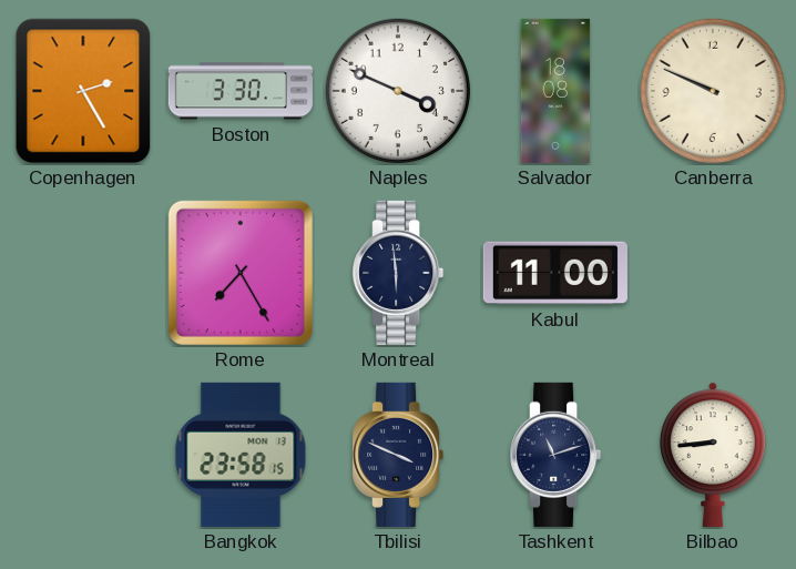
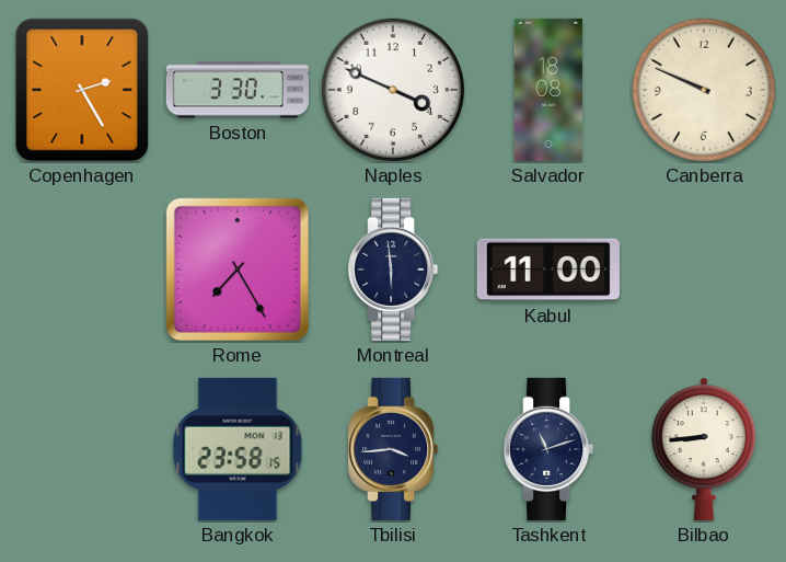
Tbilisi: 3:49 -> 3:44
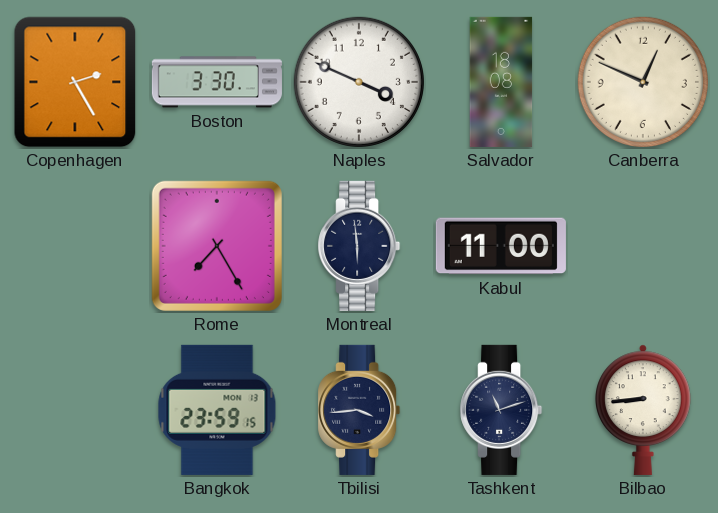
Canberra: 9:49 -> 12:49
Bangkok: 23:58 -> 23:59
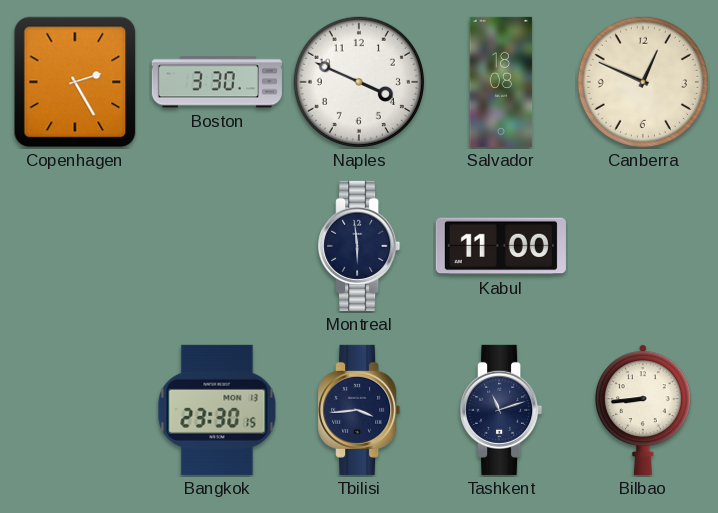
Rome: 7:25 -> none
Bangkok: 23:59 -> 23:30
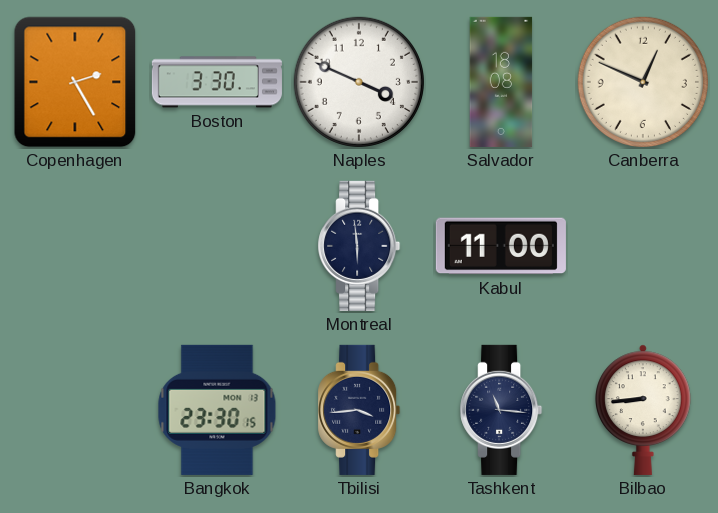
Tashkent: 11:12 -> 11:16
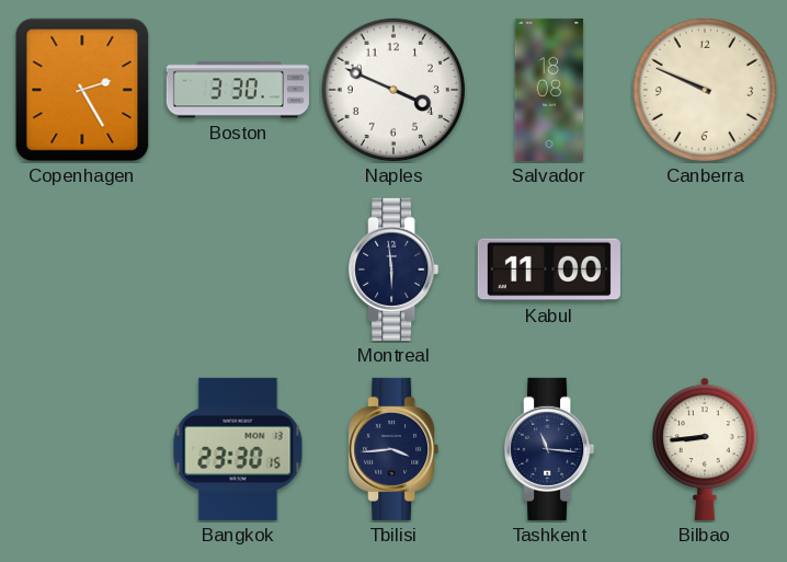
Canberra: 12:49 -> 9:49
